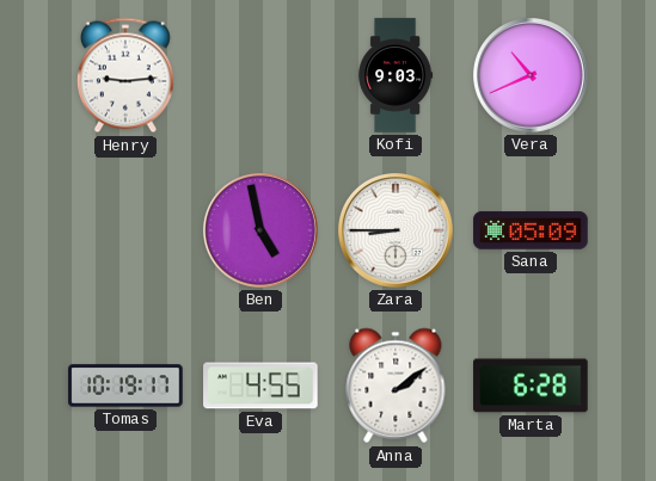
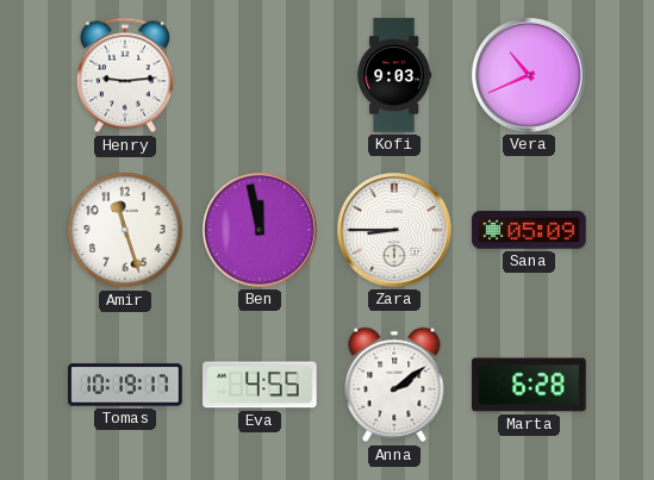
Amir: none -> 11:27
Ben: 4:58 -> 11:58
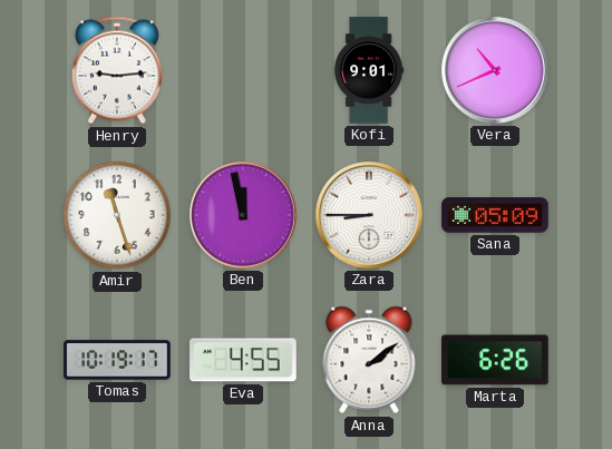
Kofi: 9:03 -> 9:01
Marta: 6:28 -> 6:26
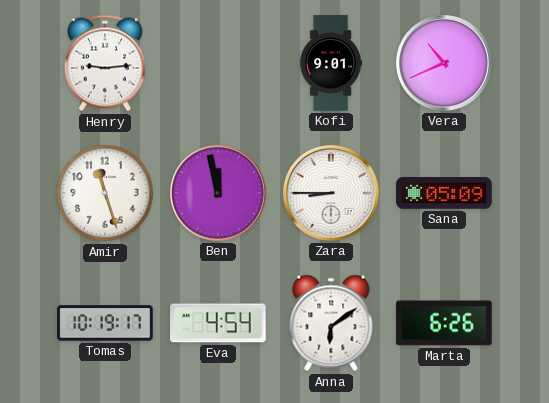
Eva: 4:55 -> 4:54
Anna: 2:09 -> 6:09
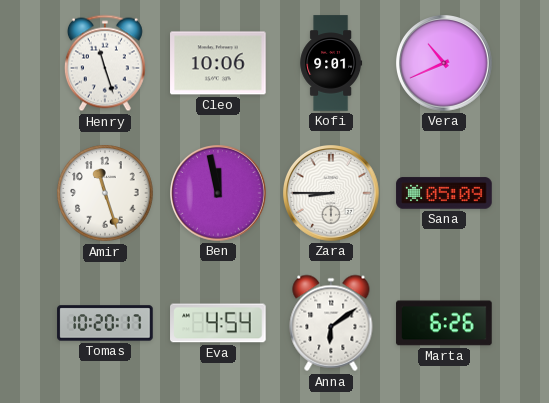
Henry: 9:14 -> 11:27
Cleo: none -> 10:06
Tomas: 10:19 -> 10:20
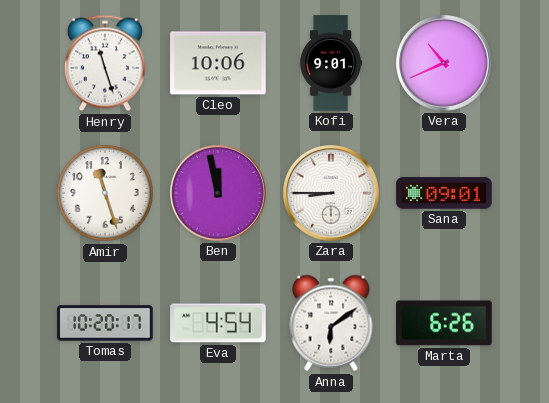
Sana: 05:09 -> 09:01
